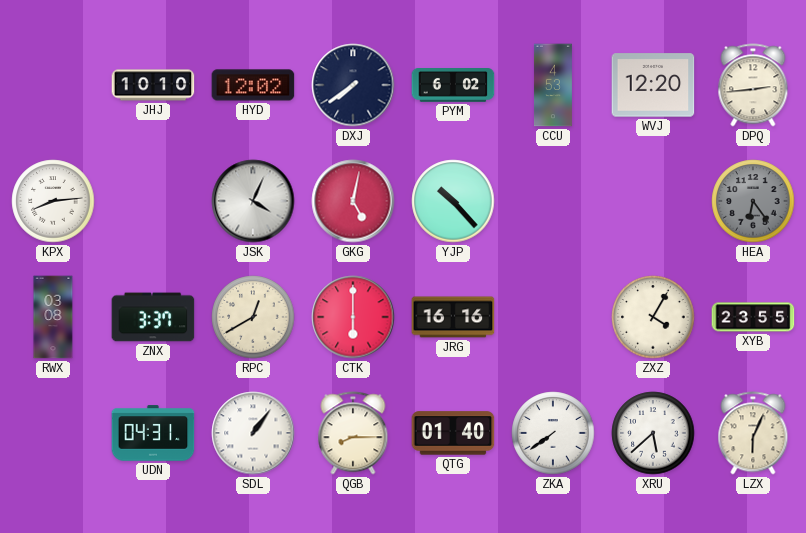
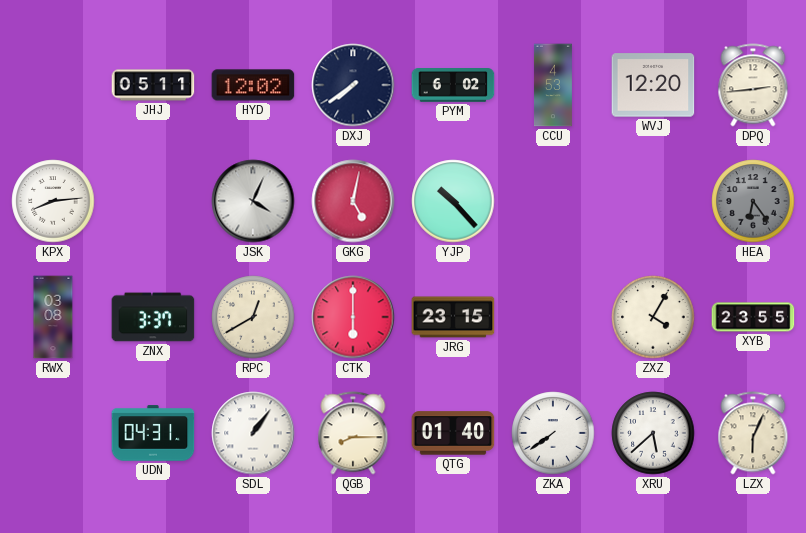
JHJ: 10:10 -> 05:11
JRG: 16:16 -> 23:15
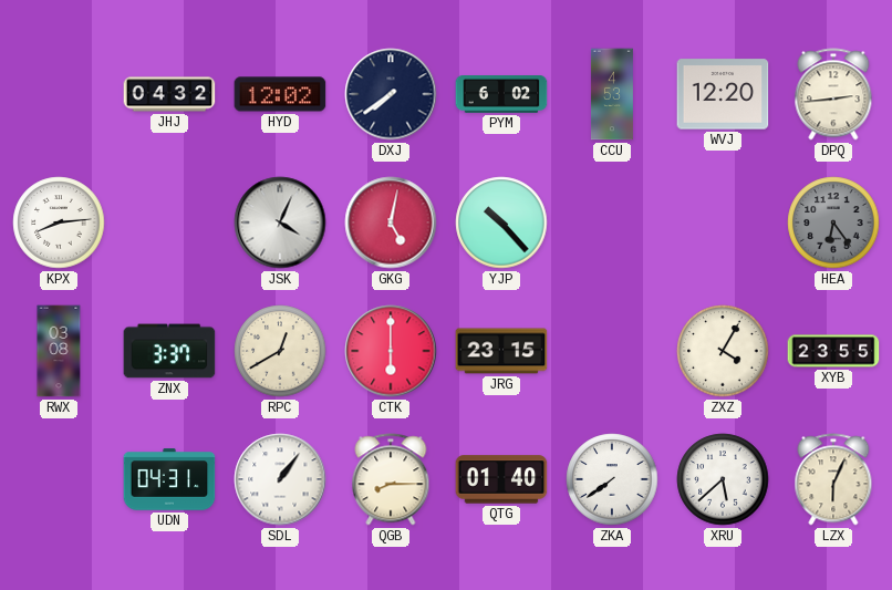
JHJ: 05:11 -> 04:32
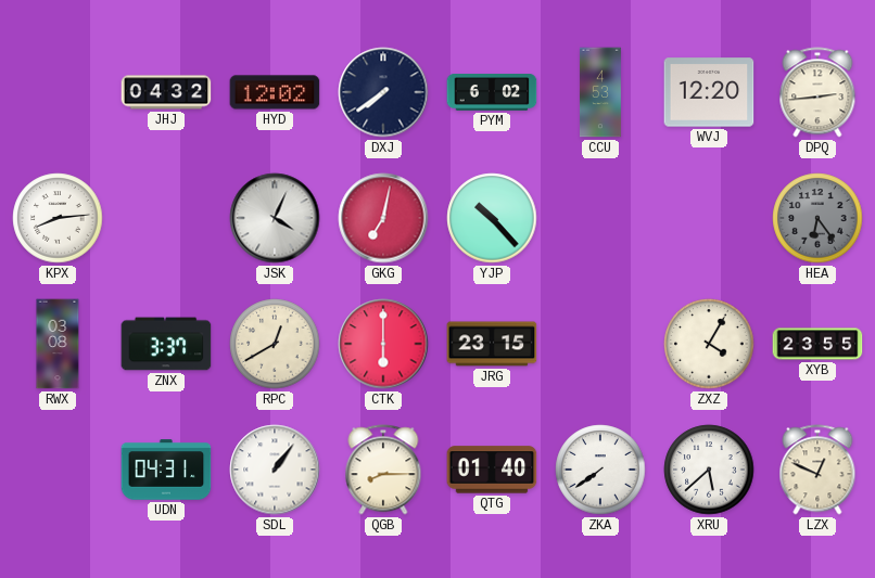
GKG: 5:02 -> 7:02
LZX: 6:04 -> 12:49
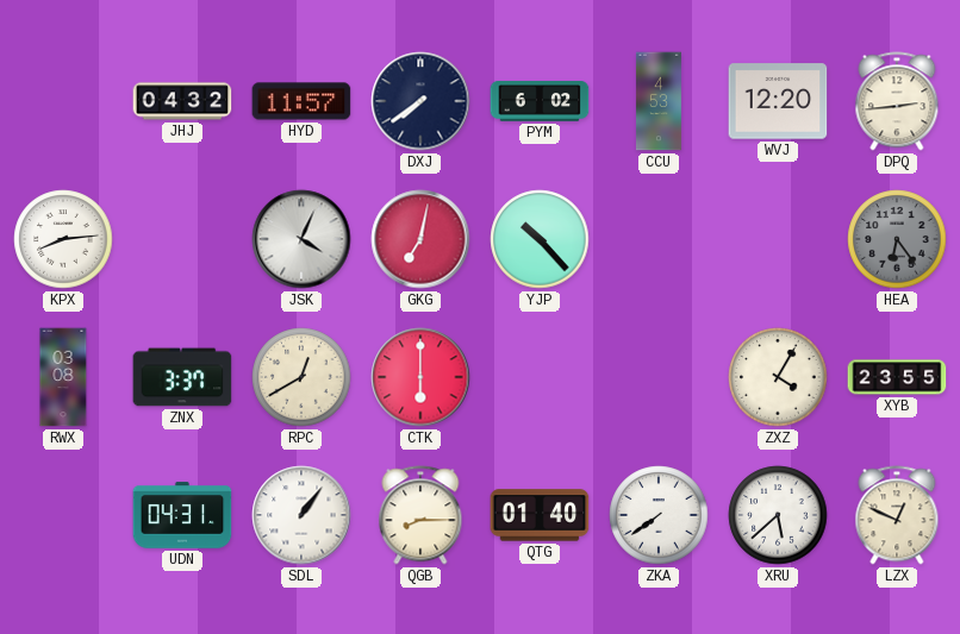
HYD: 12:02 -> 11:57
JRG: 23:15 -> none
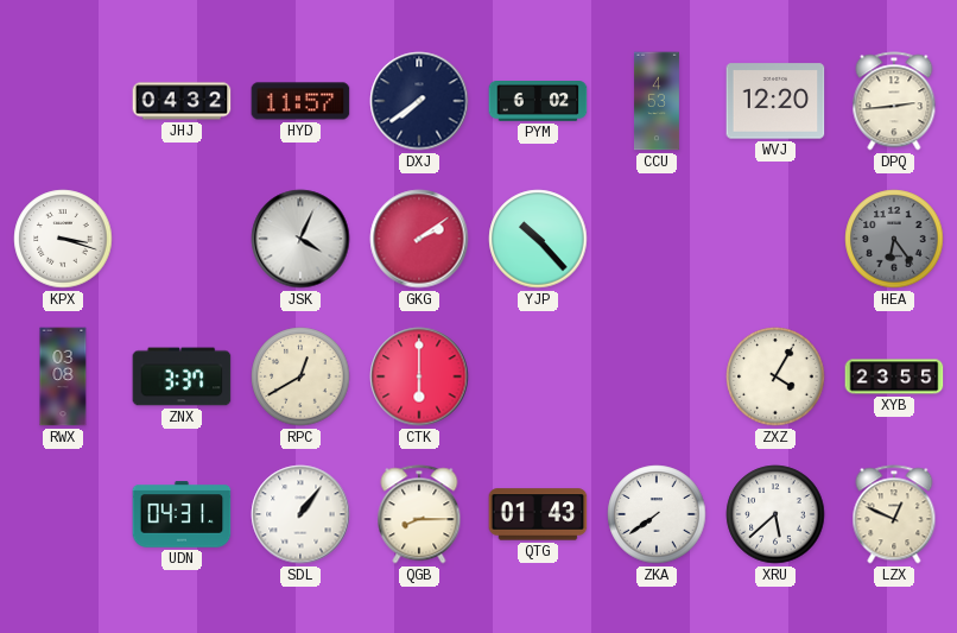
KPX: 8:14 -> 3:18
GKG: 7:02 -> 2:09
QTG: 01:40 -> 01:43
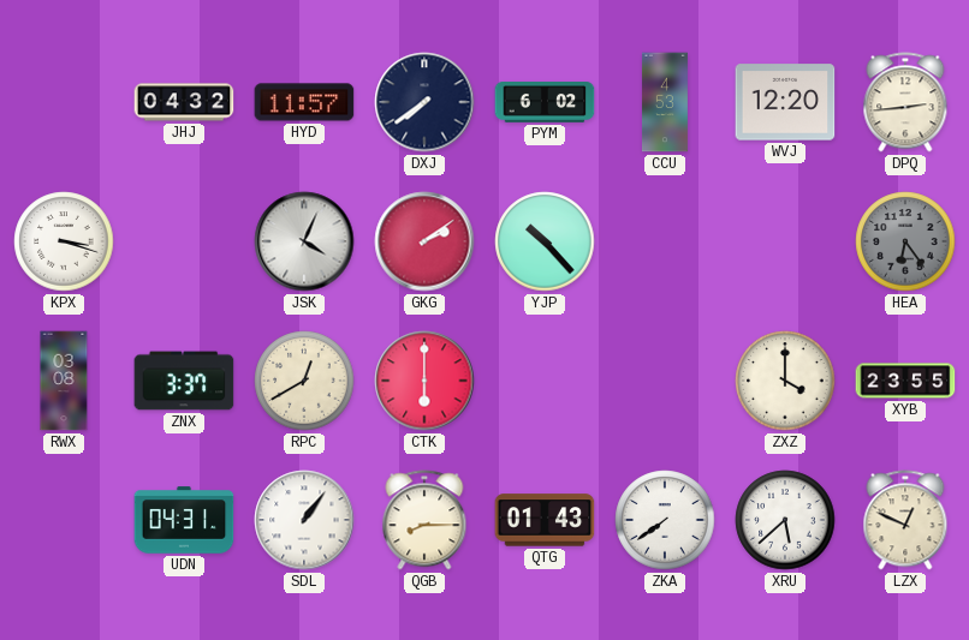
ZXZ: 4:05 -> 4:00
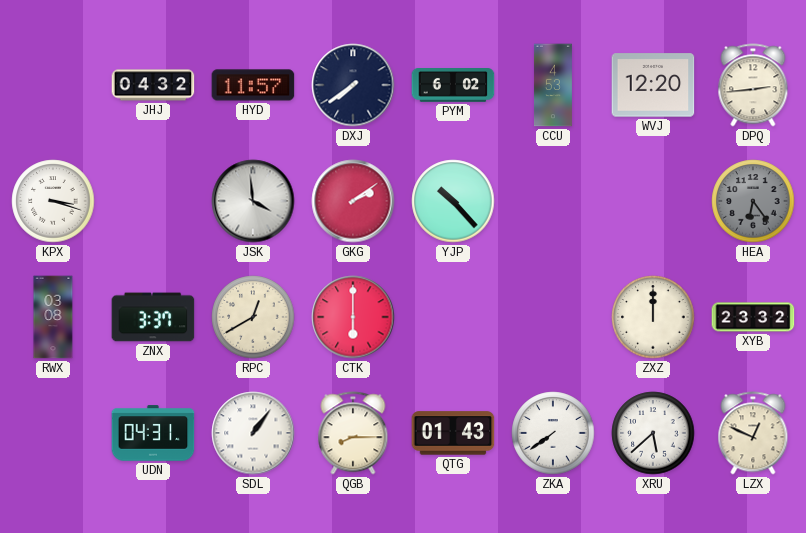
JSK: 4:04 -> 3:59
ZXZ: 4:00 -> 12:00
XYB: 23:55 -> 23:32
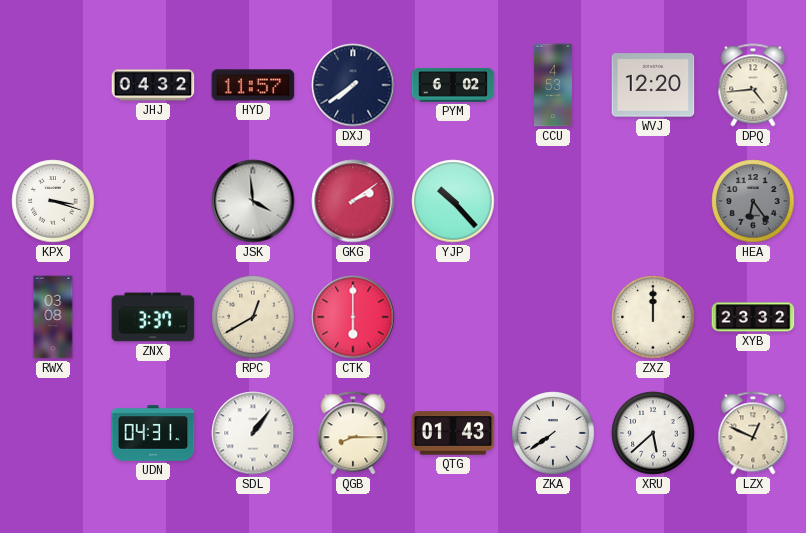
DPQ: 2:44 -> 4:44
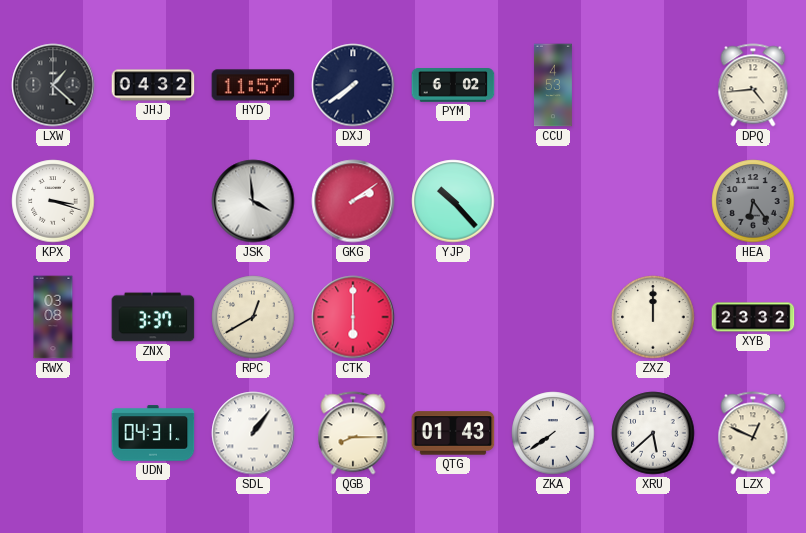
LXW: none -> 1:22
WVJ: 12:20 -> none
